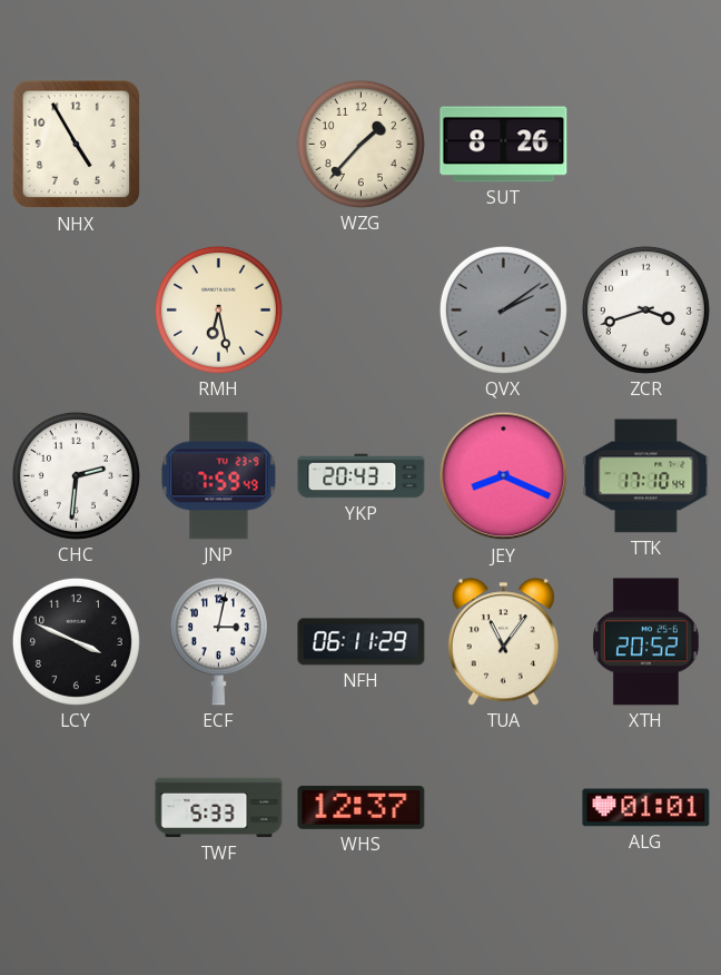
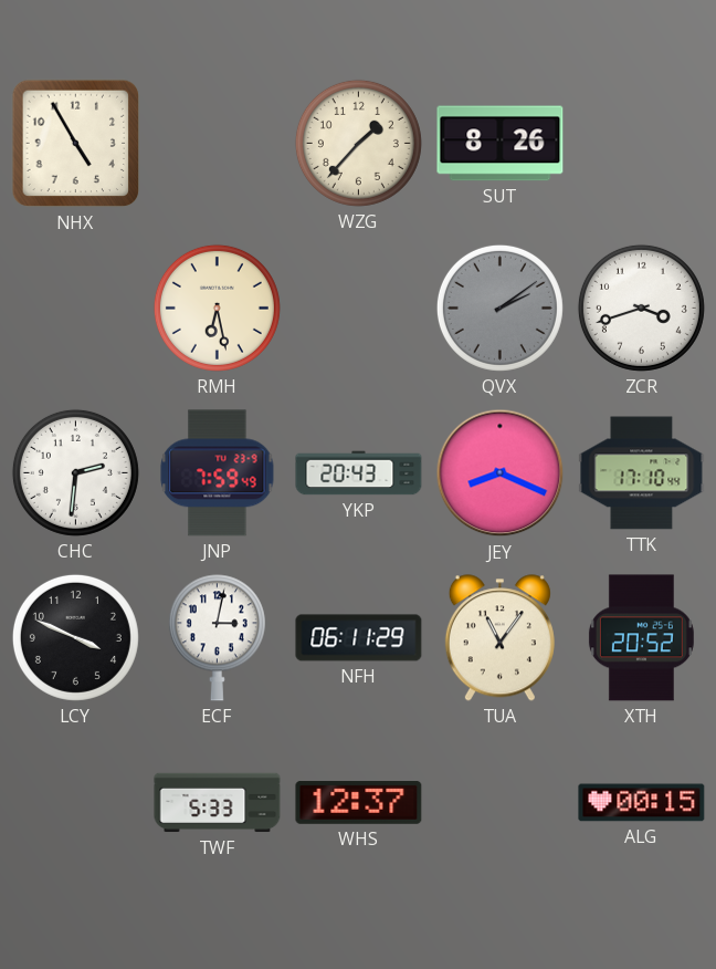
ALG: 01:01 -> 00:15
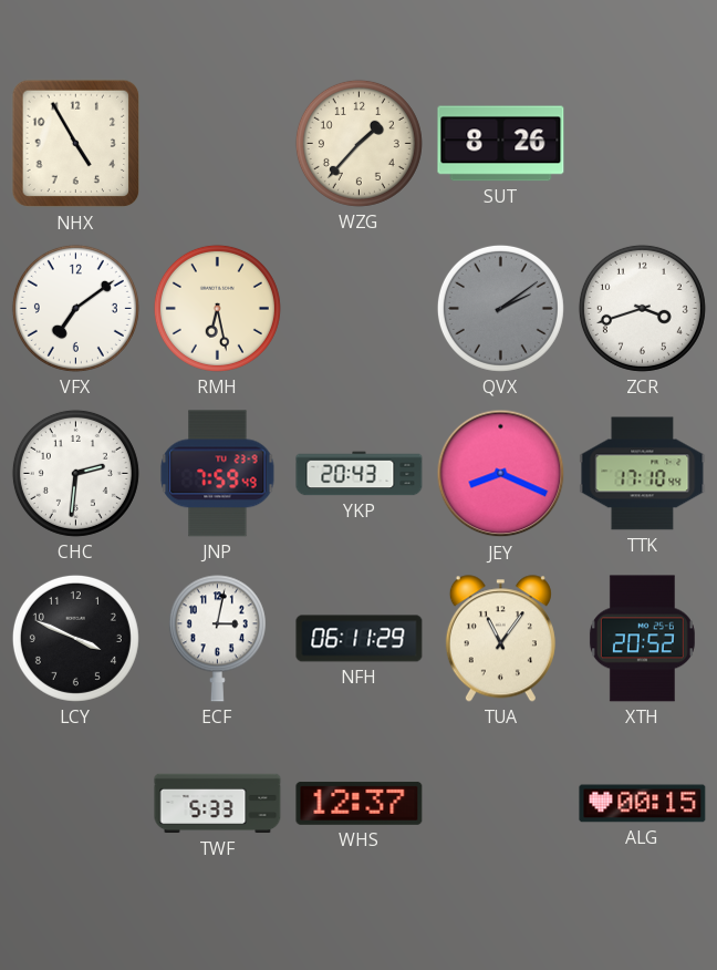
VFX: none -> 7:09
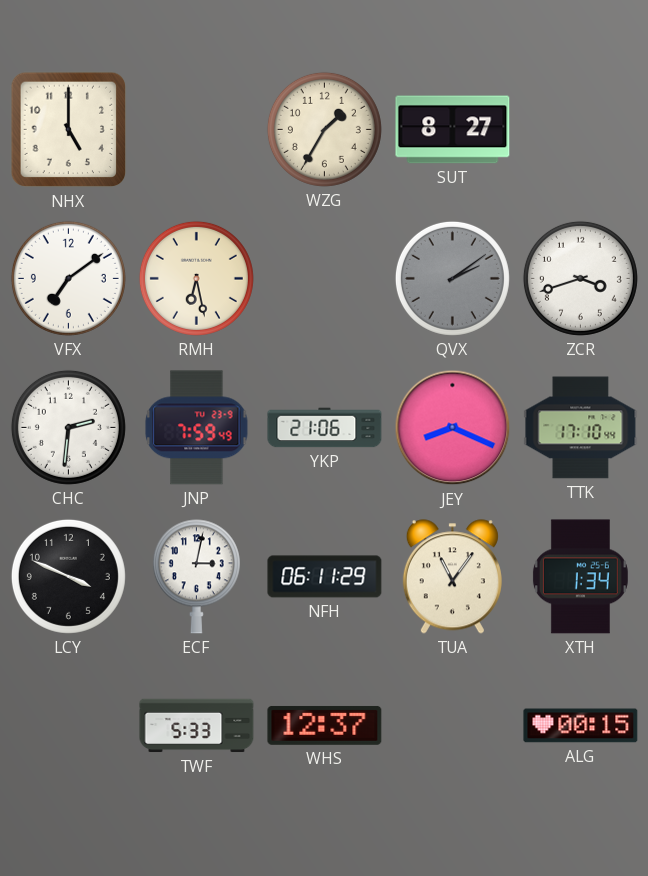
NHX: 4:55 -> 5:00
WZG: 1:37 -> 1:35
SUT: 8:26 -> 8:27
YKP: 20:43 -> 21:06
XTH: 20:52 -> 1:34
